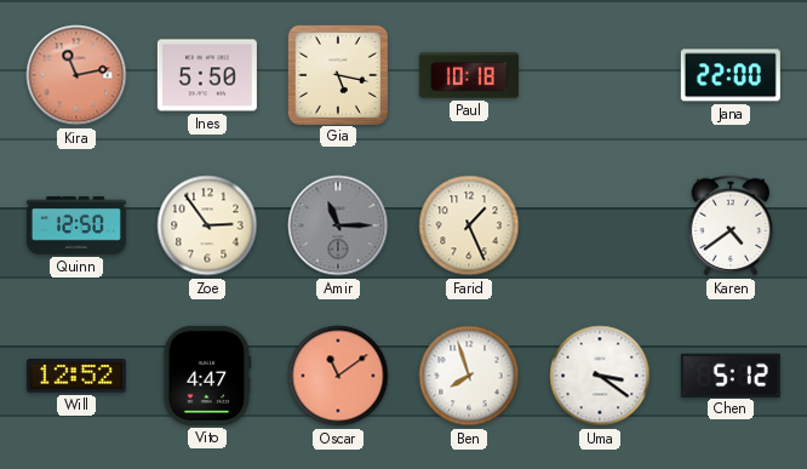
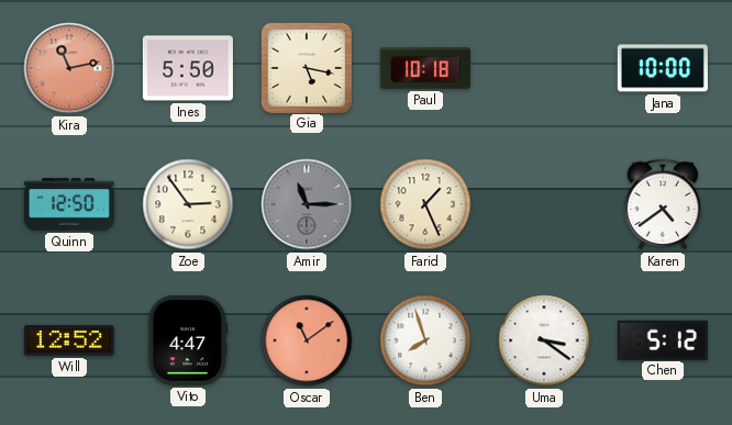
Jana: 22:00 -> 10:00
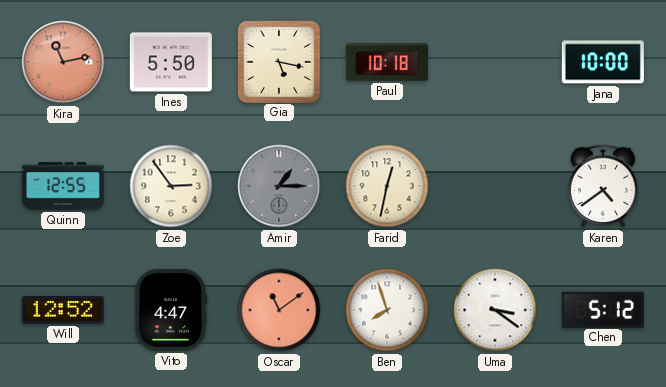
Quinn: 12:50 -> 12:55
Amir: 11:15 -> 1:15
Farid: 1:26 -> 12:32
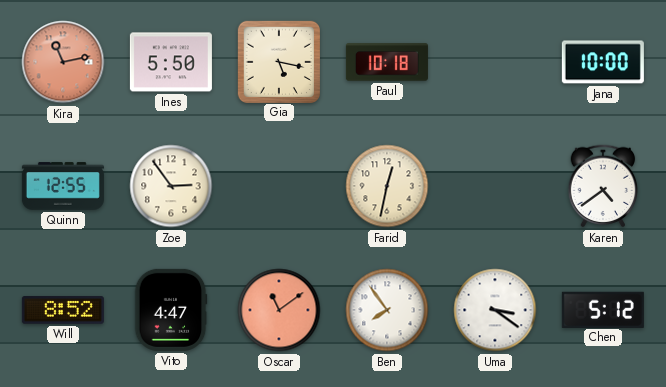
Amir: 1:15 -> none
Will: 12:52 -> 8:52
Ben: 7:57 -> 7:54
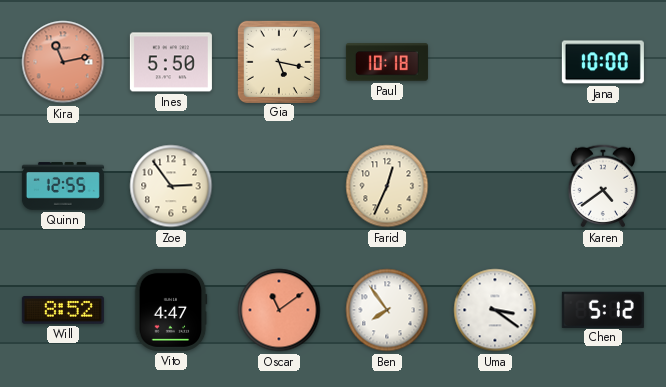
Farid: 12:32 -> 12:34
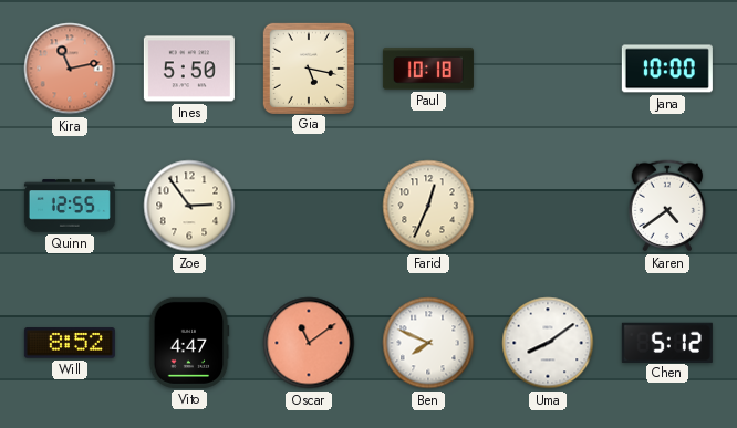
Ben: 7:54 -> 7:49
Uma: 3:21 -> 8:09
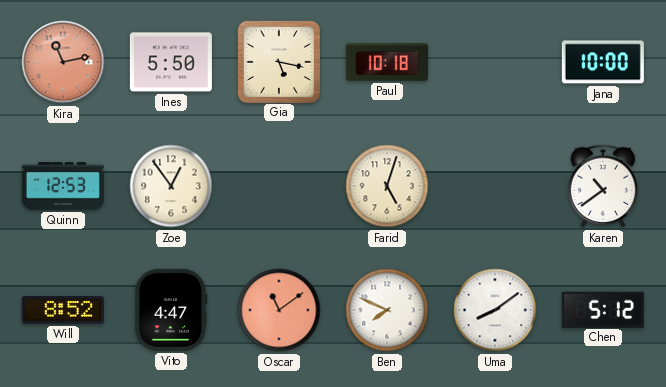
Quinn: 12:55 -> 12:53
Zoe: 2:54 -> 12:54
Farid: 12:34 -> 5:03
Karen: 4:39 -> 10:39
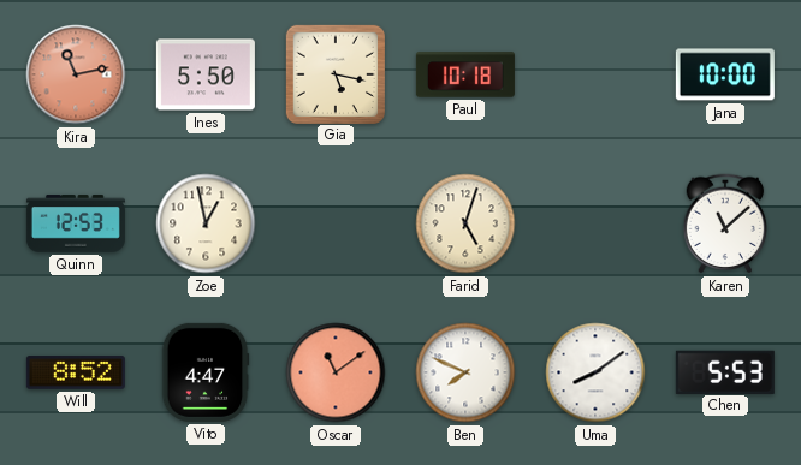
Zoe: 12:54 -> 12:58
Karen: 10:39 -> 11:08
Chen: 5:12 -> 5:53
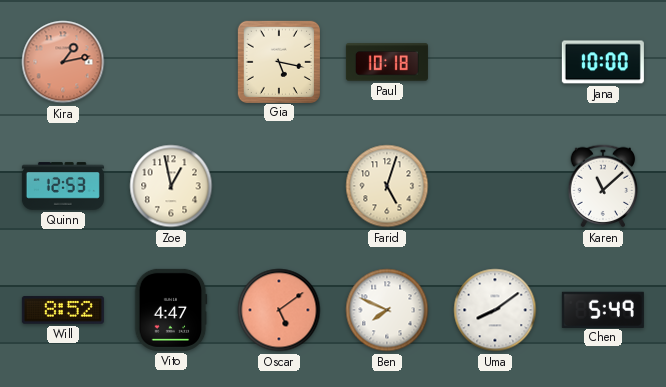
Kira: 11:13 -> 1:13
Ines: 5:50 -> none
Oscar: 11:09 -> 5:09
Chen: 5:53 -> 5:49
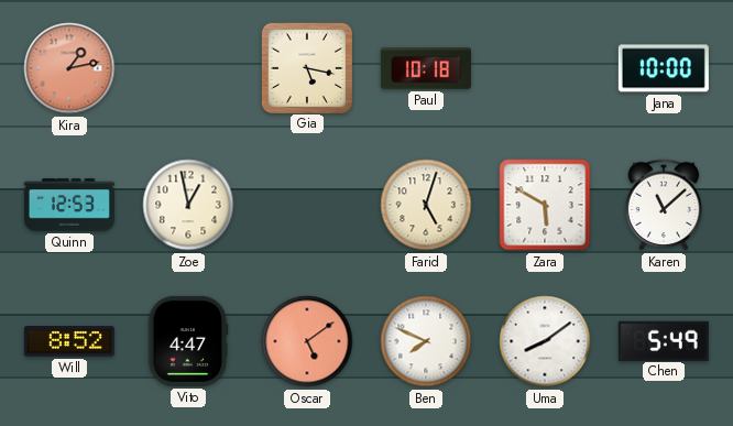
Zara: none -> 5:50
